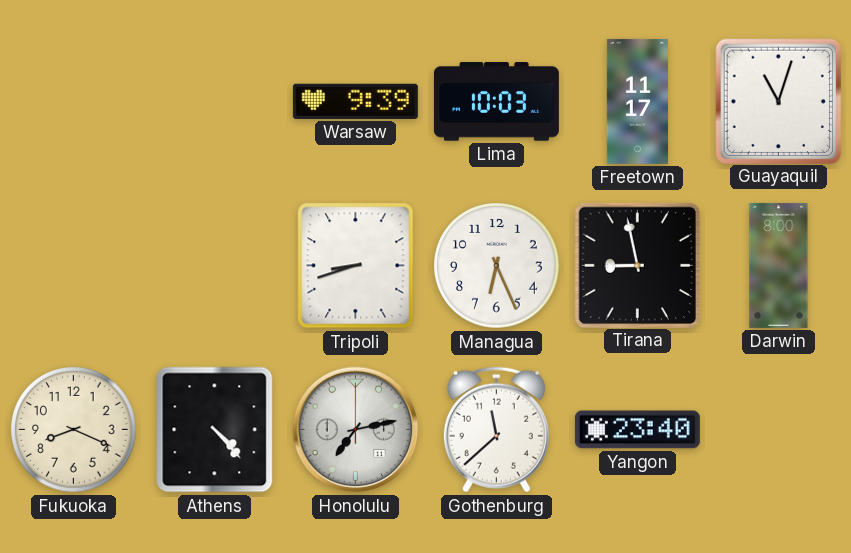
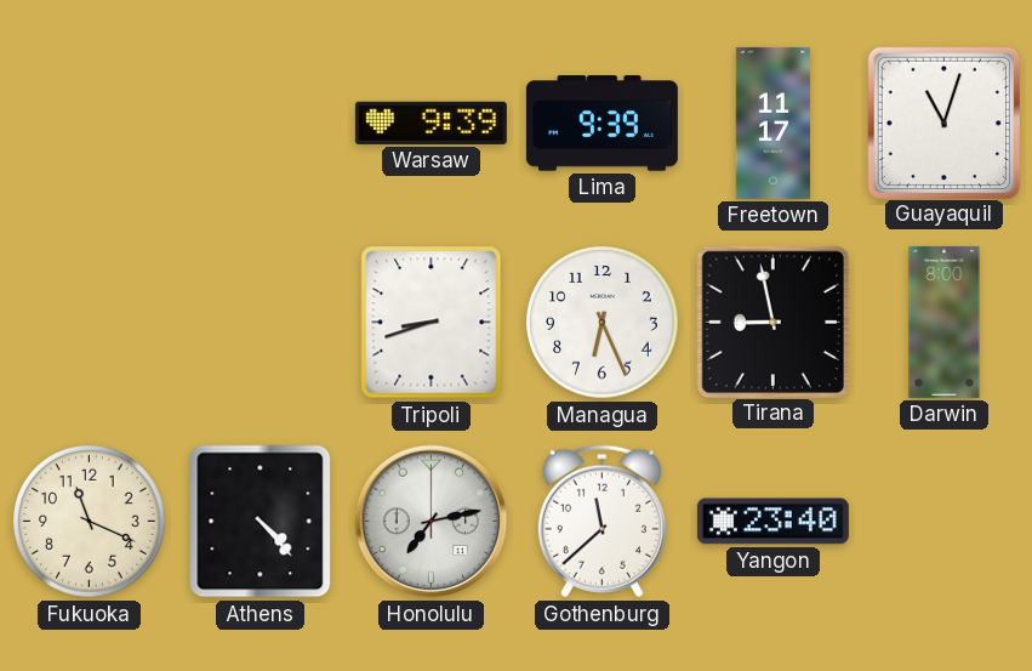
Lima: 10:03 -> 9:39
Fukuoka: 8:19 -> 11:19
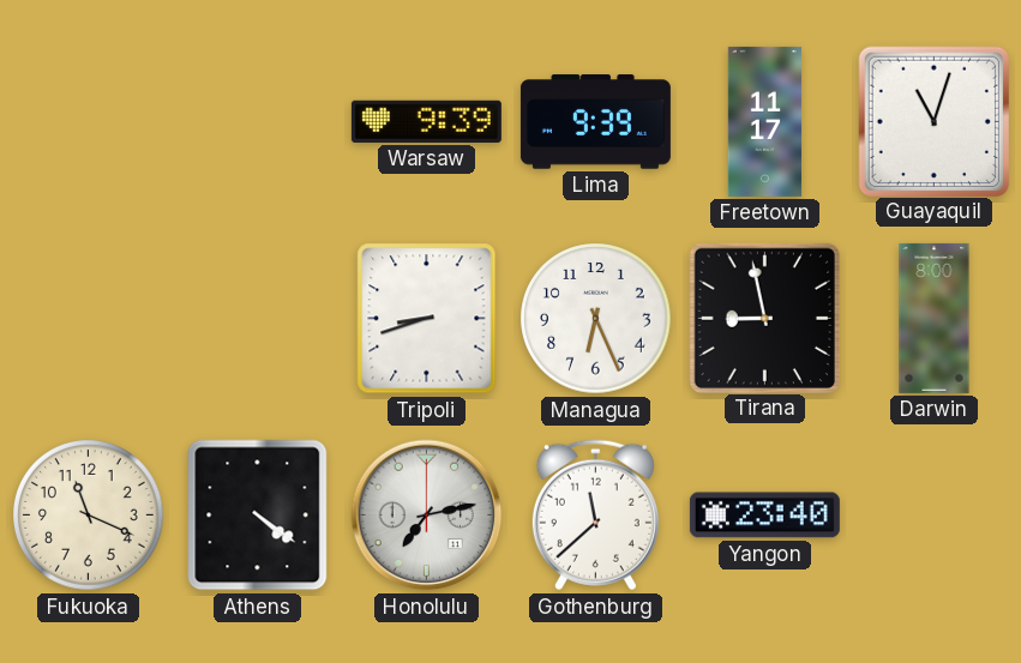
Athens: 4:23 -> 4:21
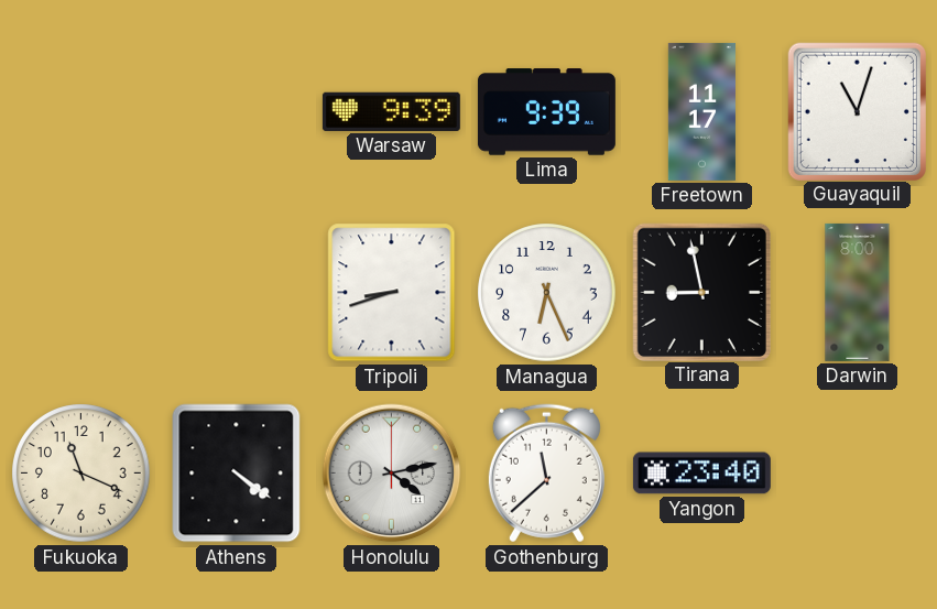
Honolulu: 7:13 -> 4:13
